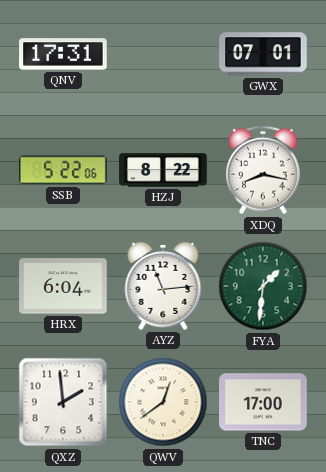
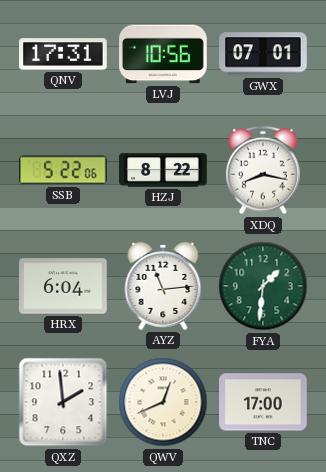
LVJ: none -> 10:56
QWV: 12:39 -> 12:41
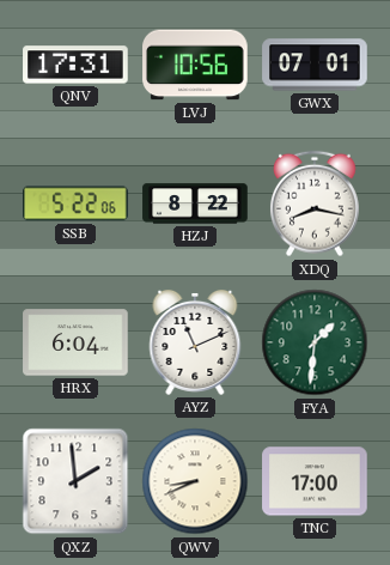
AYZ: 11:14 -> 11:11
QWV: 12:41 -> 8:41
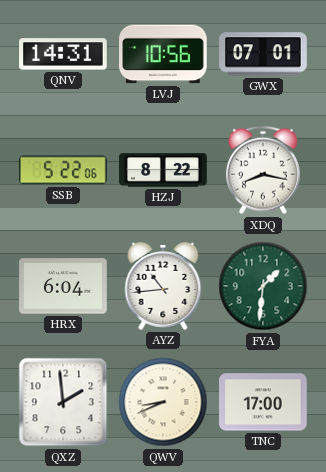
QNV: 17:31 -> 14:31
AYZ: 11:11 -> 10:44
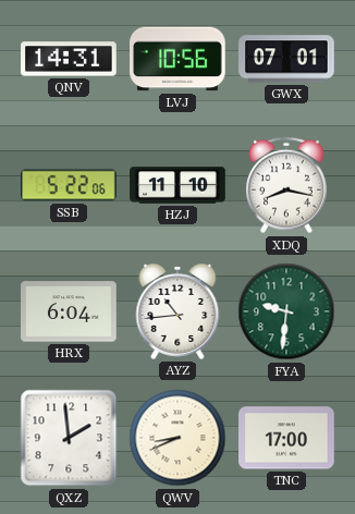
HZJ: 8:22 -> 11:10
FYA: 1:31 -> 9:31
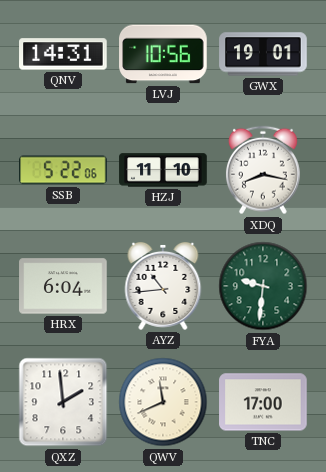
GWX: 07:01 -> 19:01
QWV: 8:41 -> 11:41
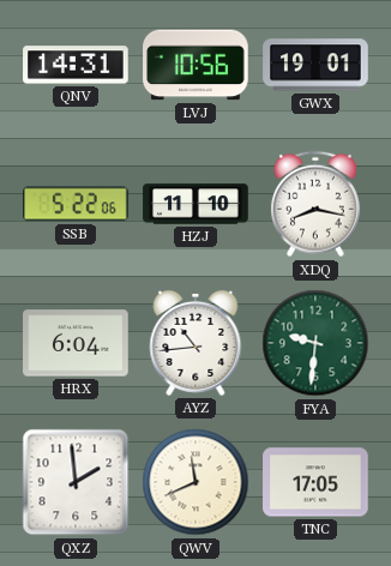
TNC: 17:00 -> 17:05
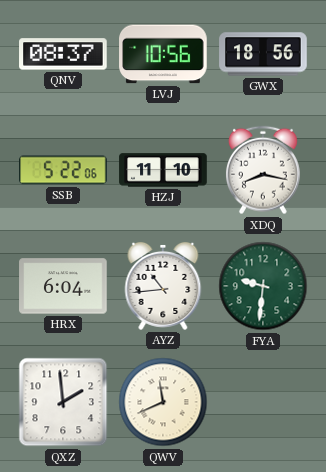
QNV: 14:31 -> 08:37
GWX: 19:01 -> 18:56
TNC: 17:05 -> none
